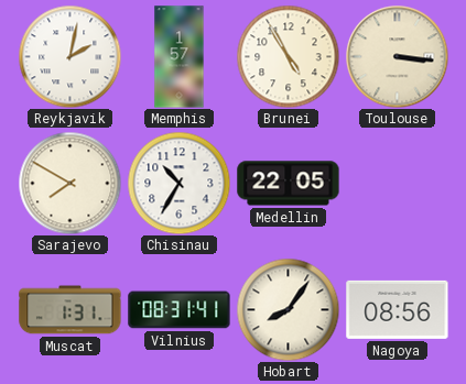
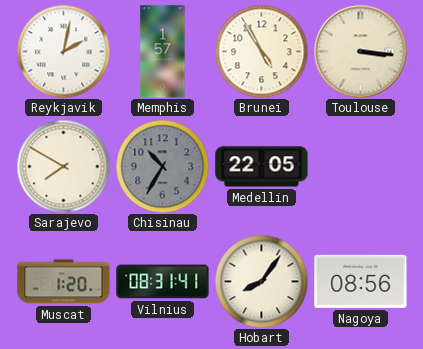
Chisinau dial: white -> grey
Muscat: 1:31 -> 1:20
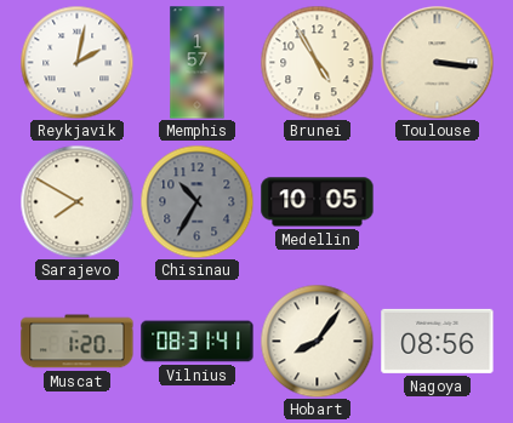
Medellin: 22:05 -> 10:05
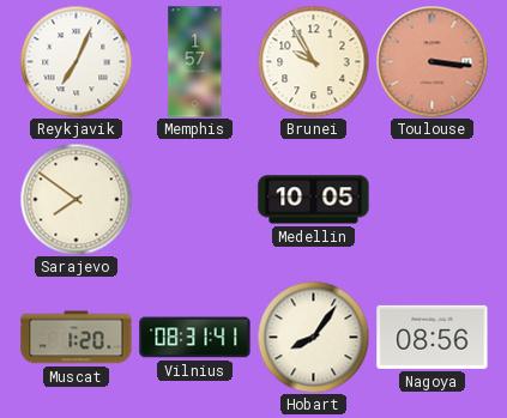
Reykjavik: 2:02 -> 7:04
Brunei: 4:55 -> 9:55
Toulouse dial: cream -> salmon
Sarajevo: 7:50 -> 7:51
Chisinau: 10:35 -> none
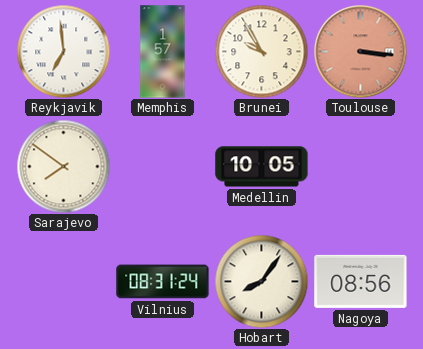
Reykjavik: 7:04 -> 6:59
Muscat: 1:20 -> none
Vilnius: 08:31:41 -> 08:31:24
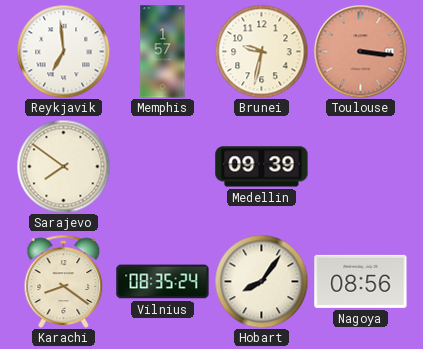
Brunei: 9:55 -> 9:32
Medellin: 10:05 -> 09:39
Karachi: none -> 8:21
Vilnius: 08:31 -> 08:35
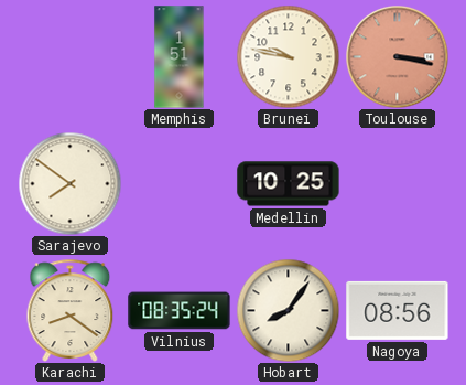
Reykjavik: 6:59 -> none
Memphis: 1:57 -> 1:51
Brunei: 9:32 -> 9:47
Toulouse: 3:16 -> 3:17
Medellin: 09:39 -> 10:25
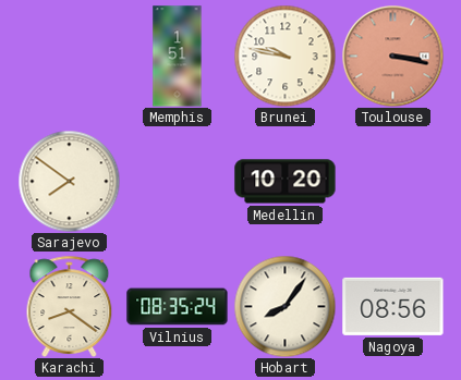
Medellin: 10:25 -> 10:20
